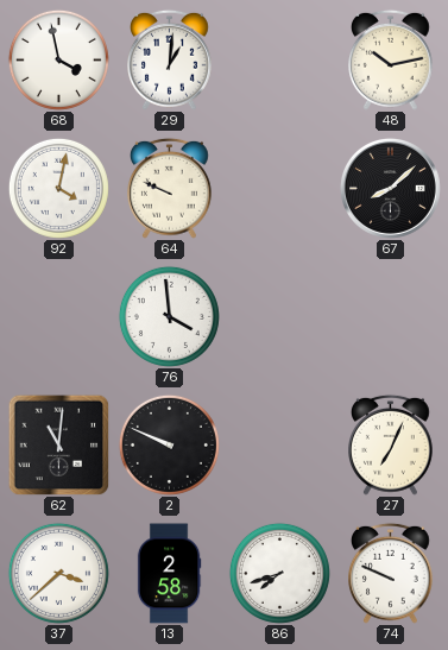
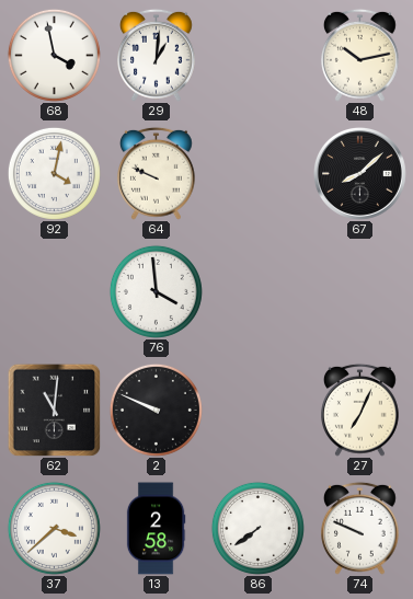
86: 7:42 -> 7:39
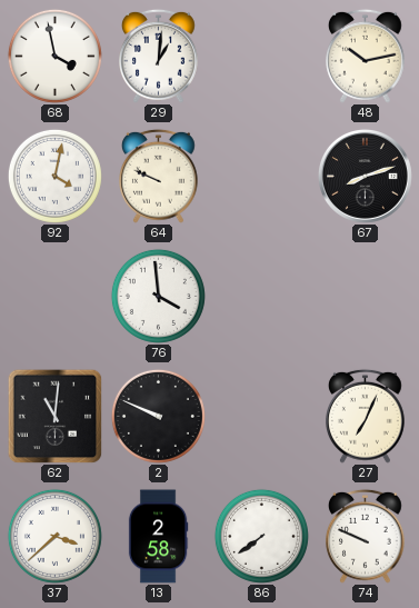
67: 8:08 -> 8:12
